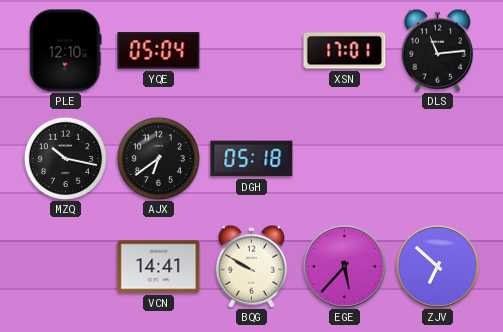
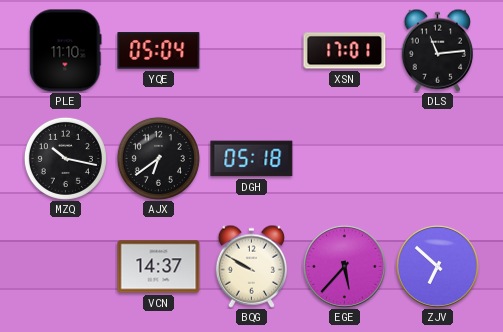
PLE: 12:10 -> 11:10
VCN: 14:41 -> 14:37
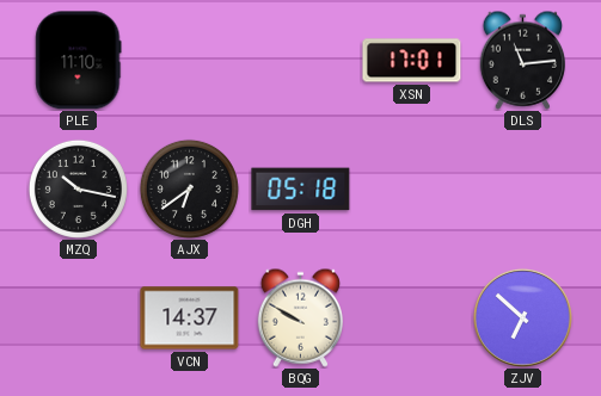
YQE: 05:04 -> none
EGE: 5:37 -> none
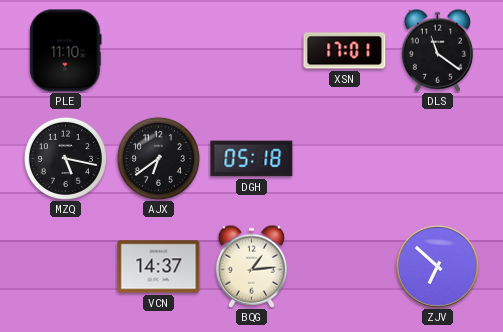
DLS: 11:14 -> 11:21
MZQ: 10:17 -> 5:17
BQG: 9:50 -> 1:14
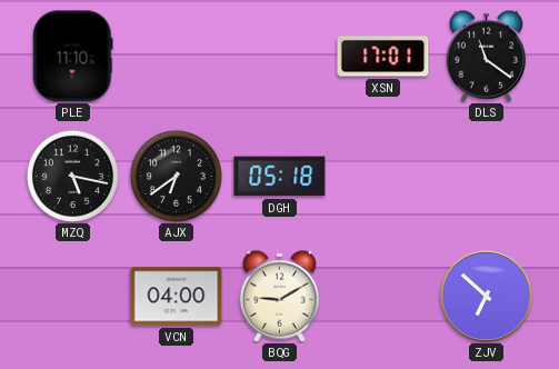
VCN: 14:37 -> 04:00
BQG: 1:14 -> 9:10
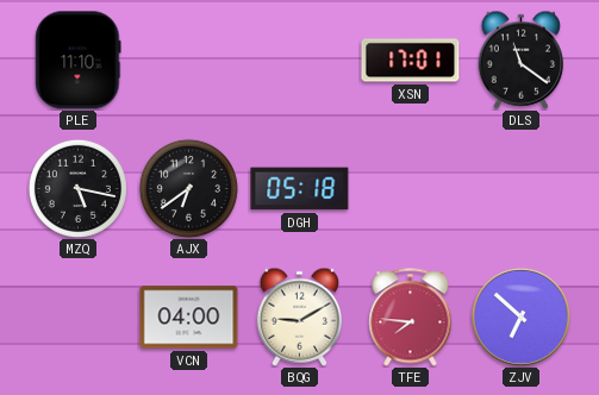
TFE: none -> 7:46
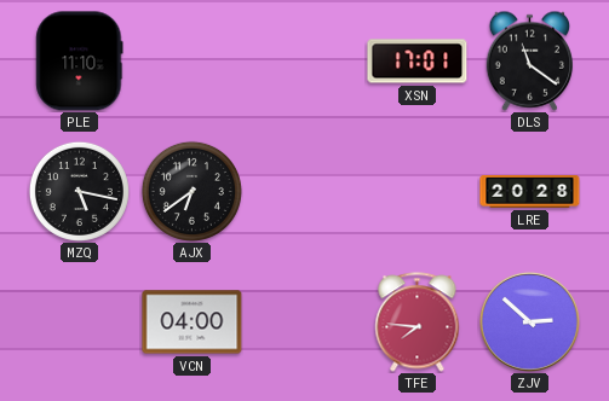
DGH: 05:18 -> none
LRE: none -> 20:28
BQG: 9:10 -> none
ZJV: 6:52 -> 2:52
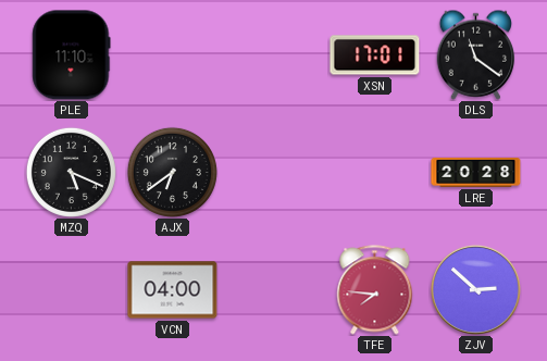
MZQ: 5:17 -> 5:19
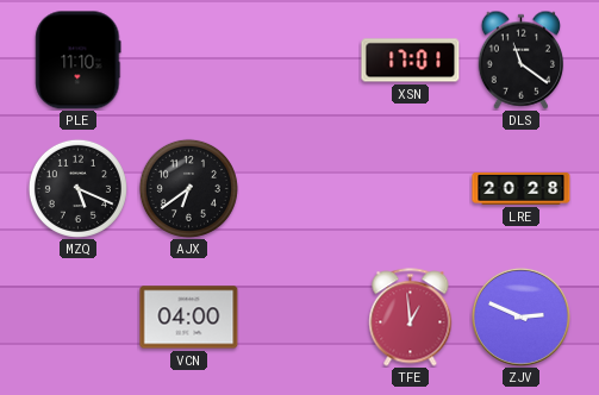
TFE: 7:46 -> 12:59
ZJV: 2:52 -> 2:49
